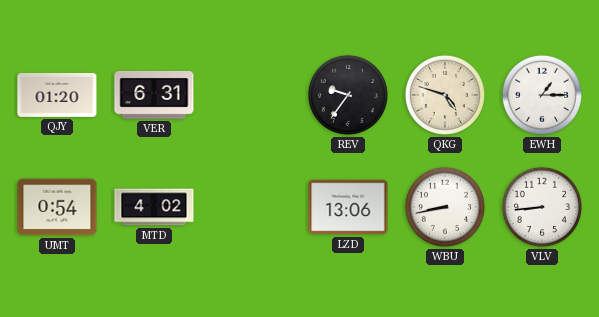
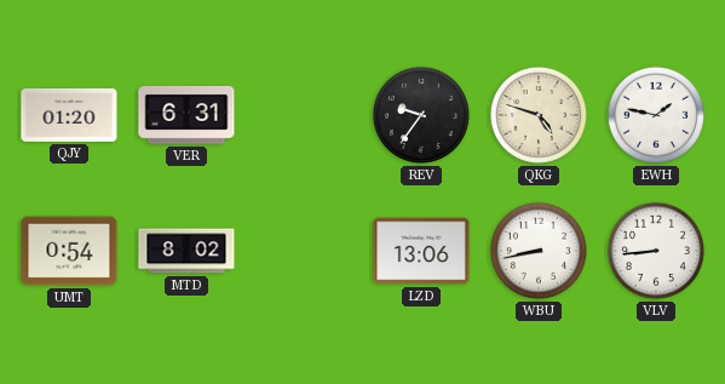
EWH: 1:15 -> 1:47
MTD: 4:02 -> 8:02
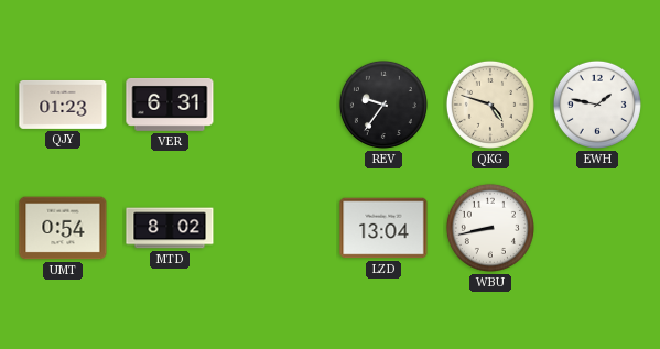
QJY: 01:20 -> 01:23
LZD: 13:06 -> 13:04
VLV: 8:44 -> none
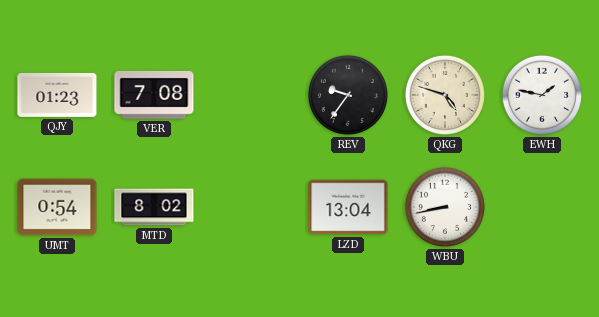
VER: 6:31 -> 7:08
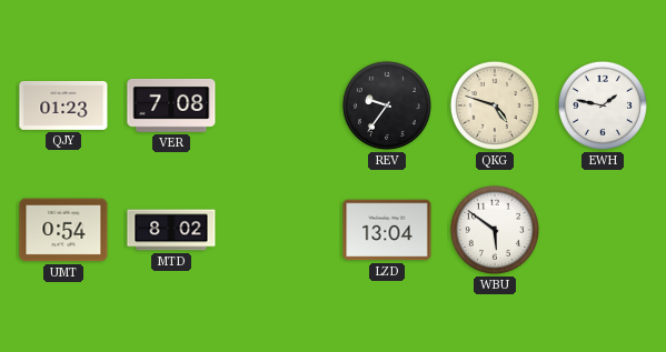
WBU: 8:43 -> 5:51
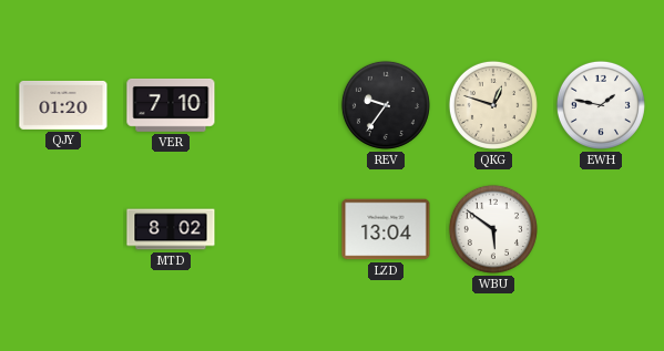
QJY: 01:23 -> 01:20
VER: 7:08 -> 7:10
QKG: 4:48 -> 12:48
UMT: 0:54 -> none
